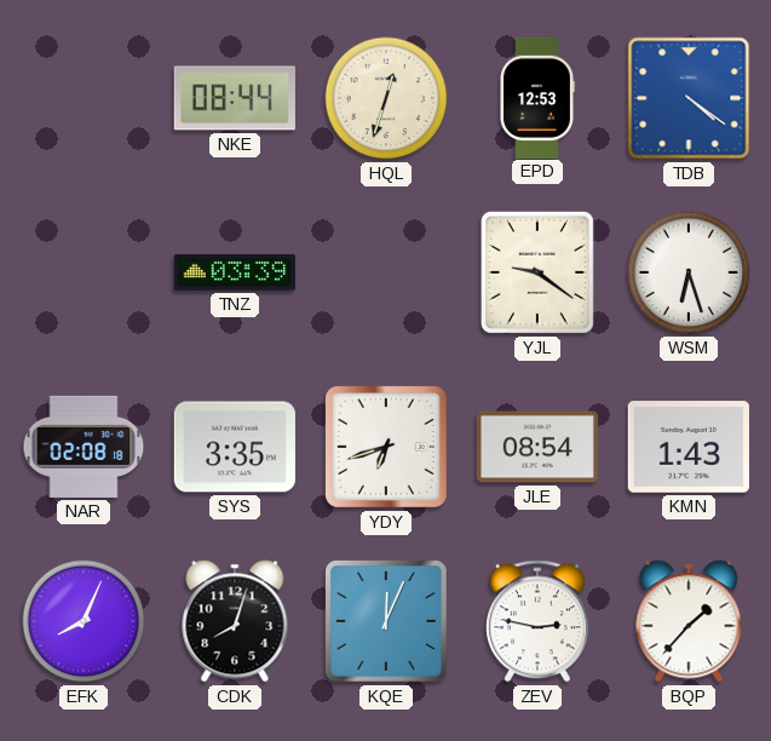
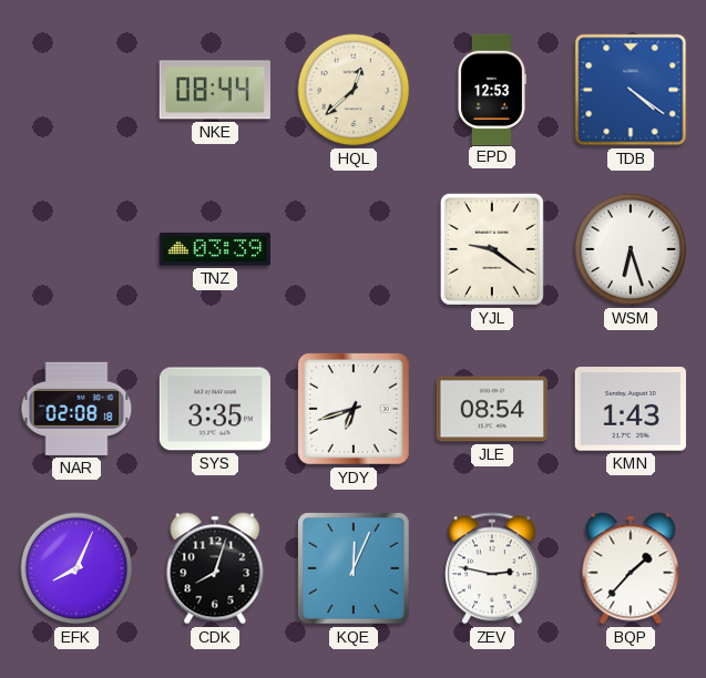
HQL: 12:33 -> 12:38
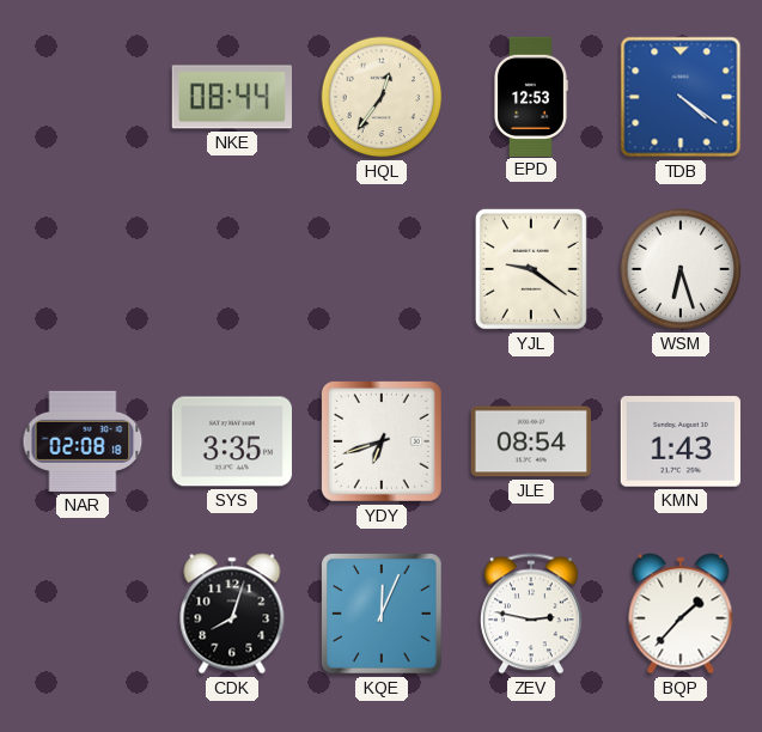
HQL: 12:38 -> 12:36
TNZ: 03:39 -> none
EFK: 8:04 -> none
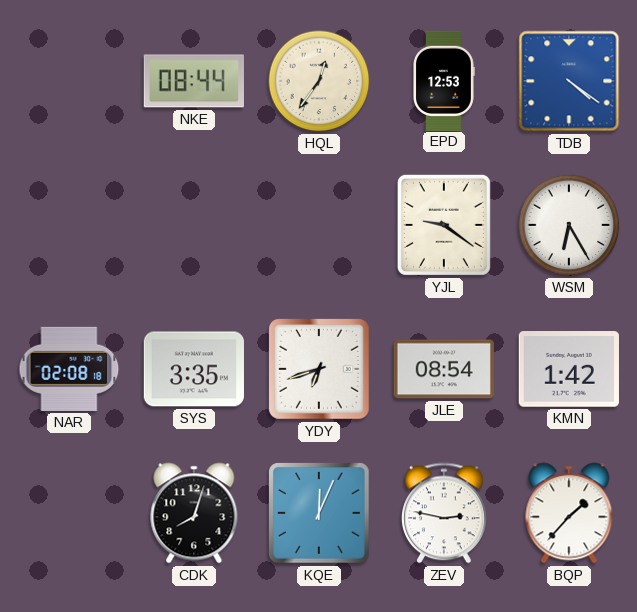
WSM: 6:27 -> 6:25
KMN: 1:43 -> 1:42
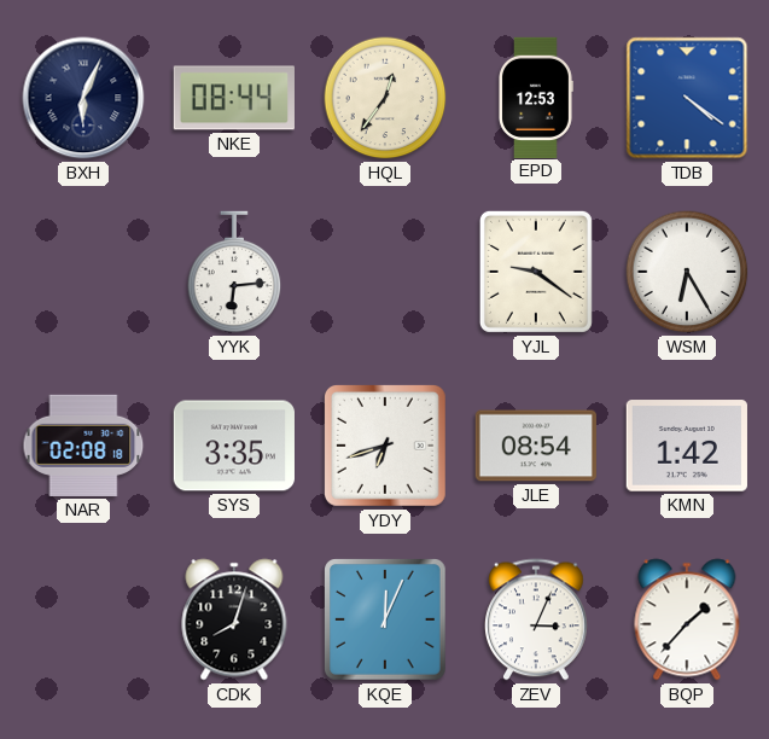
BXH: none -> 6:04
YYK: none -> 6:14
ZEV: 2:47 -> 3:04
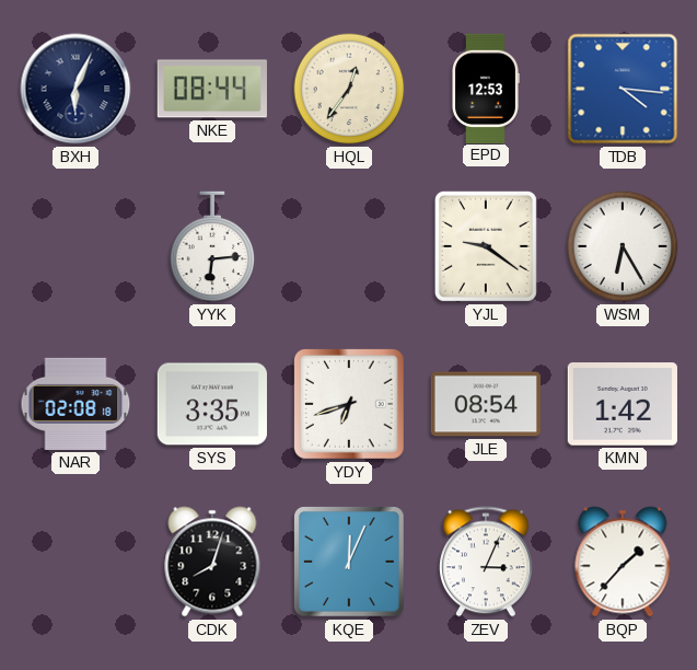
TDB: 4:21 -> 4:16
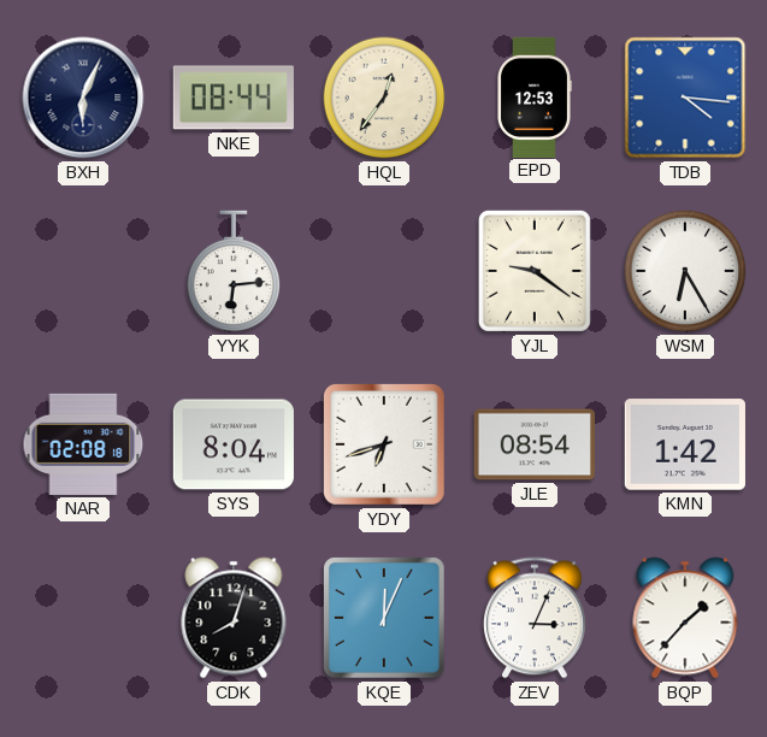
SYS: 3:35 -> 8:04
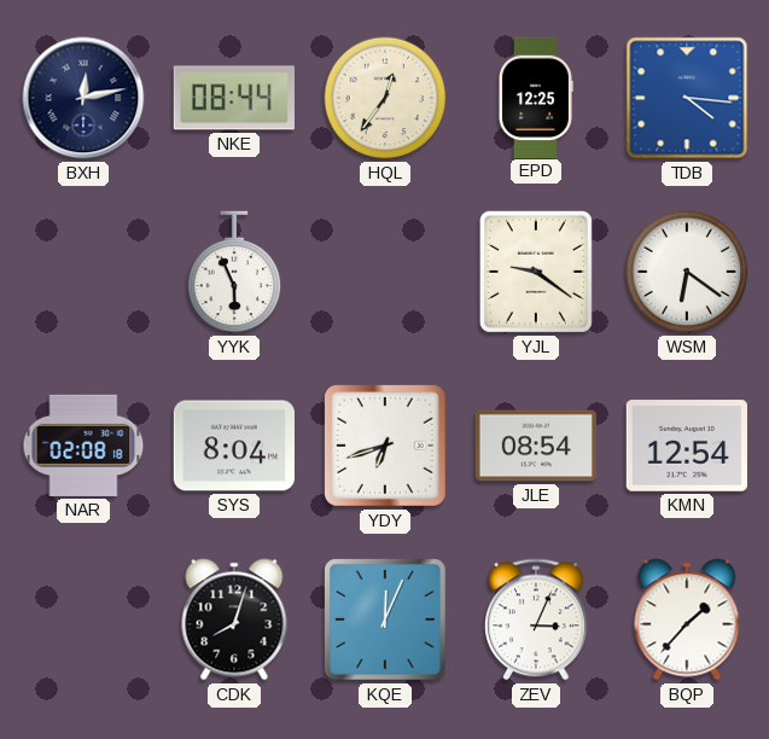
BXH: 6:04 -> 12:13
EPD: 12:53 -> 12:25
YYK: 6:14 -> 5:56
WSM: 6:25 -> 6:21
KMN: 1:42 -> 12:54
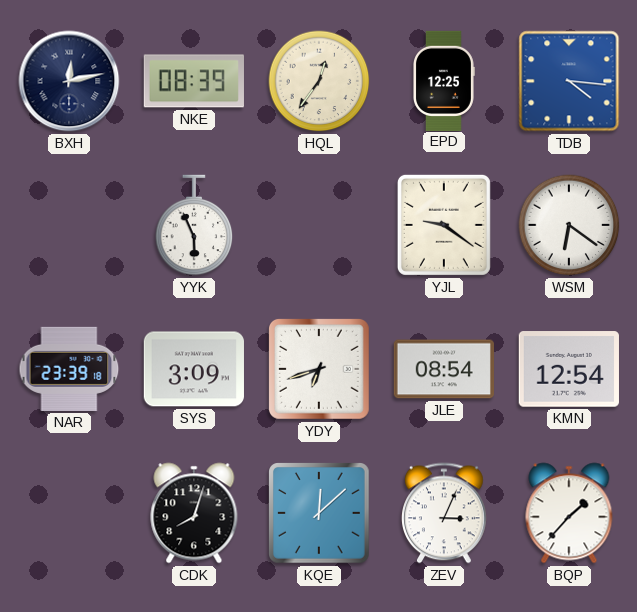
NKE: 08:44 -> 08:39
NAR: 02:08 -> 23:39
SYS: 8:04 -> 3:09
KQE: 12:04 -> 12:08
